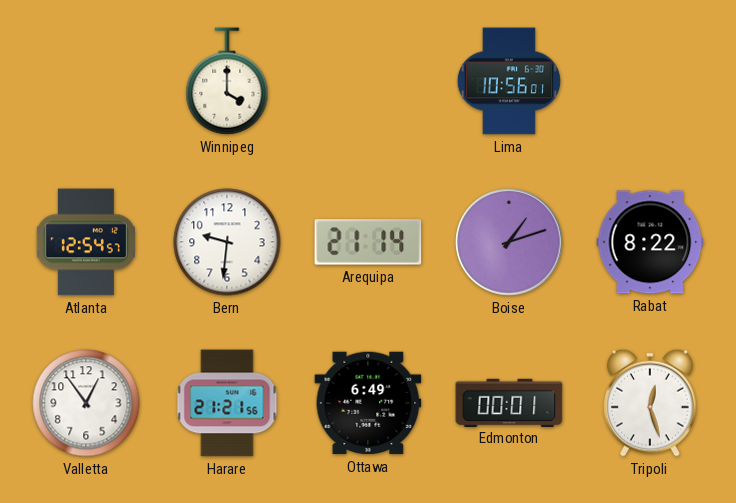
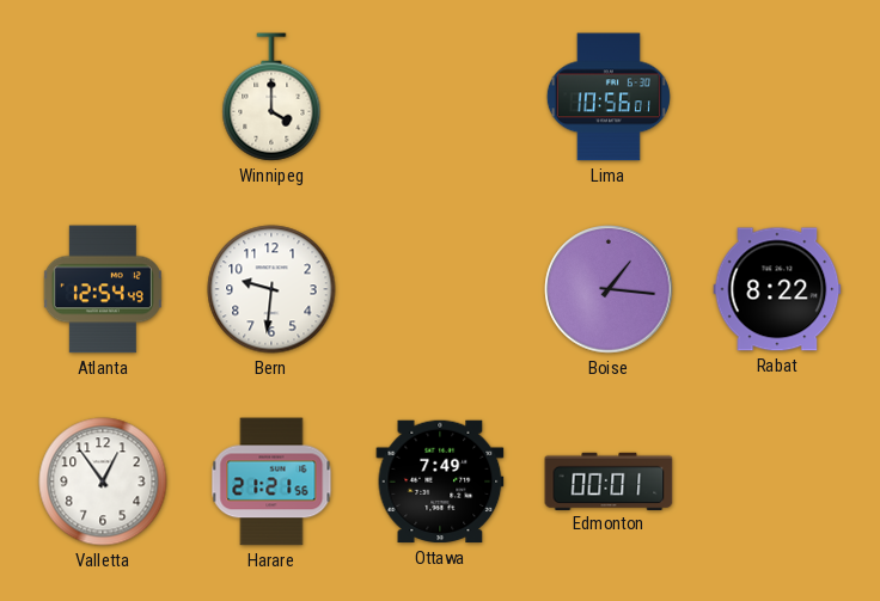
Atlanta: 12:54:57 -> 12:54:49
Arequipa: 21:14 -> none
Boise: 1:12 -> 1:16
Ottawa: 6:49 -> 7:49
Tripoli: 12:27 -> none
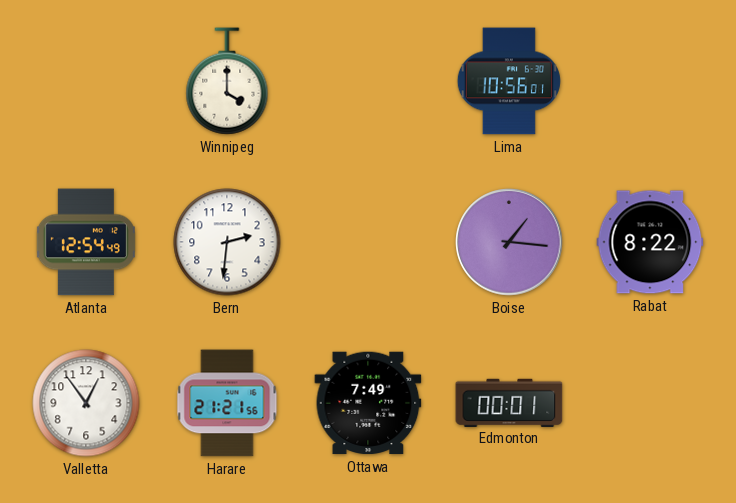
Bern: 9:31 -> 2:31
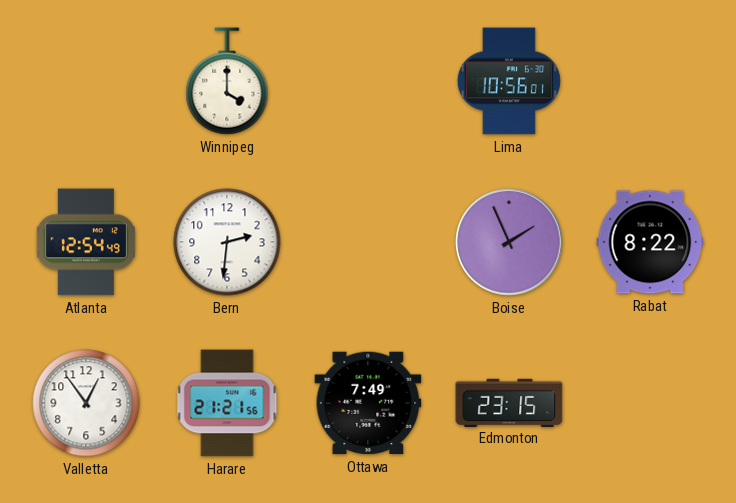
Boise: 1:16 -> 1:56
Edmonton: 00:01 -> 23:15
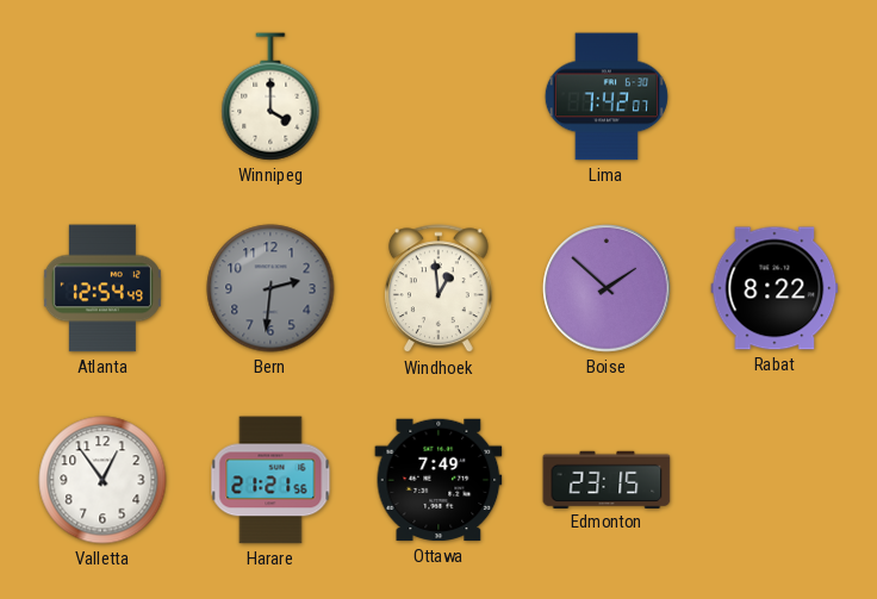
Lima: 10:56 -> 7:42
Bern dial: white -> grey
Windhoek: none -> 12:59
Boise: 1:56 -> 1:52
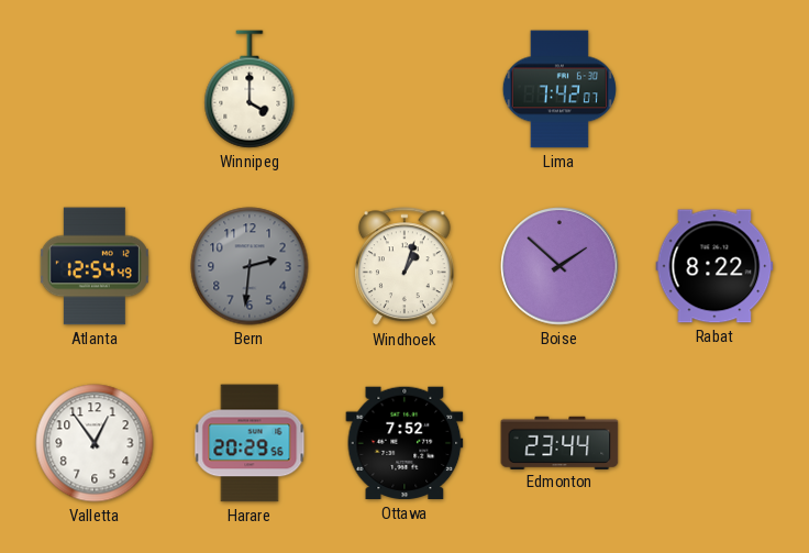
Windhoek: 12:59 -> 1:03
Harare: 21:21 -> 20:29
Ottawa: 7:49 -> 7:52
Edmonton: 23:15 -> 23:44
